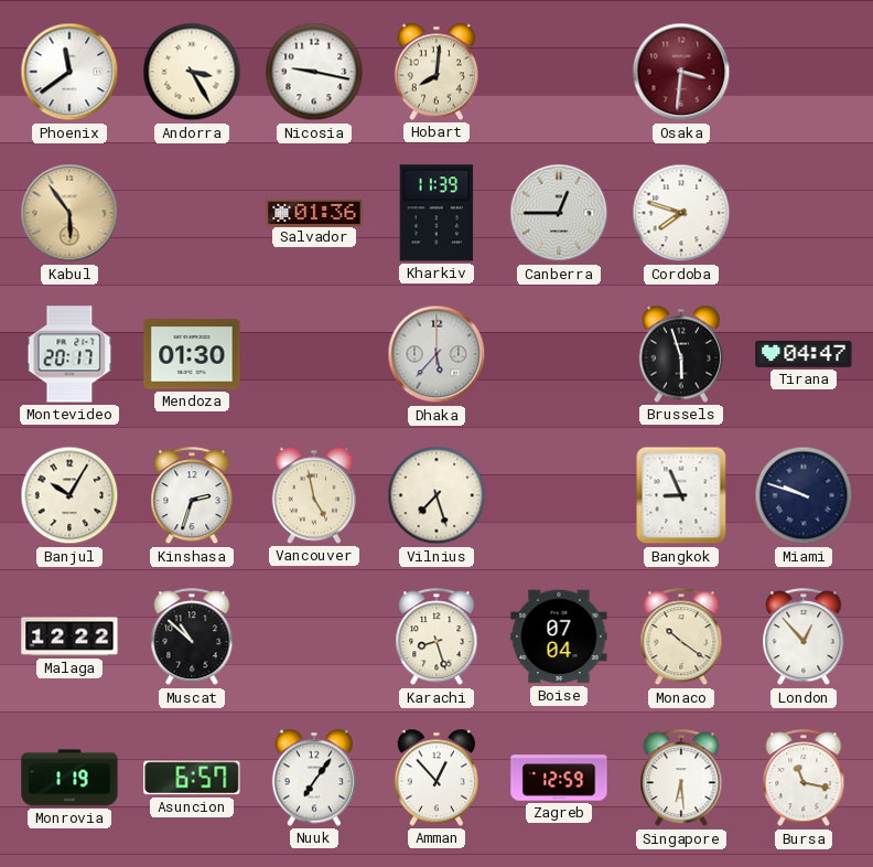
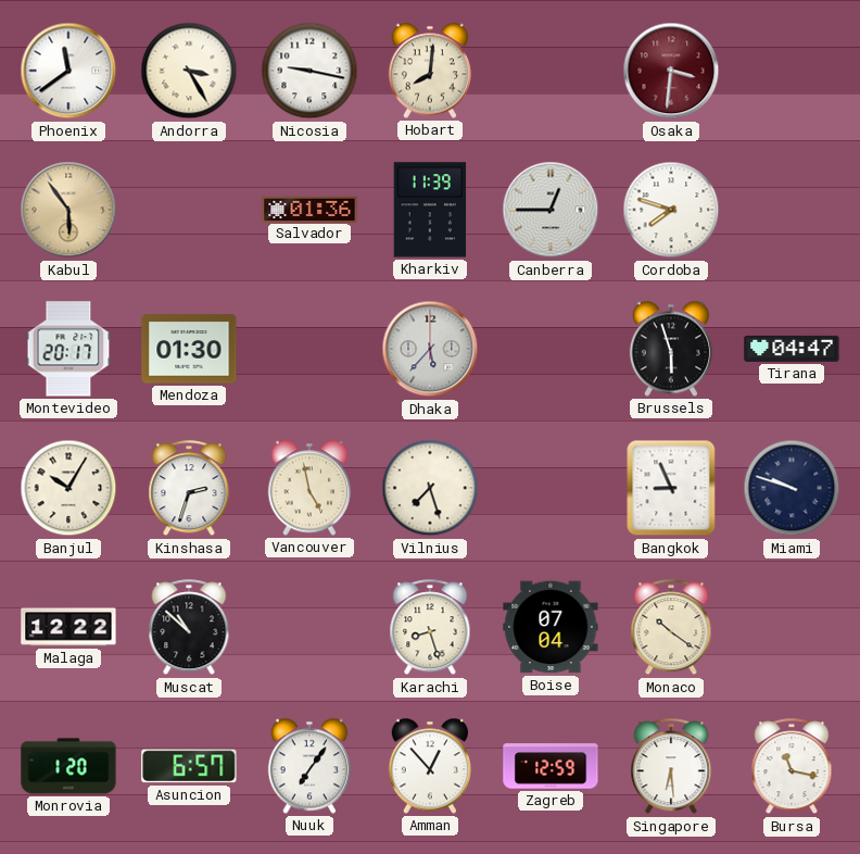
London: 12:53 -> none
Monrovia: 1:19 -> 1:20
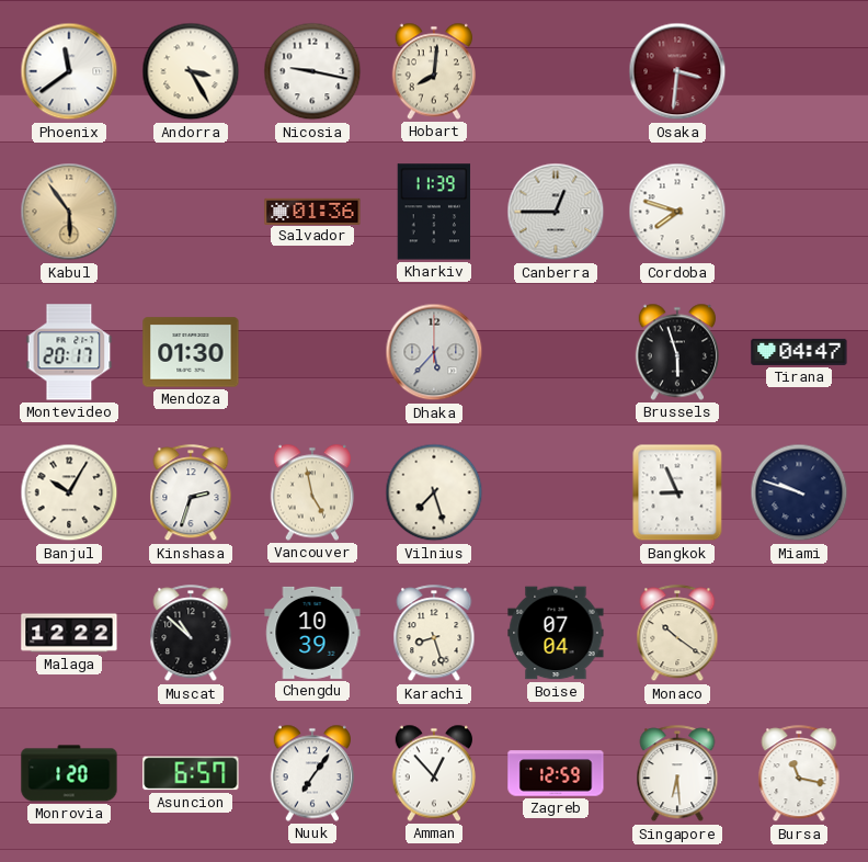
Chengdu: none -> 10:39
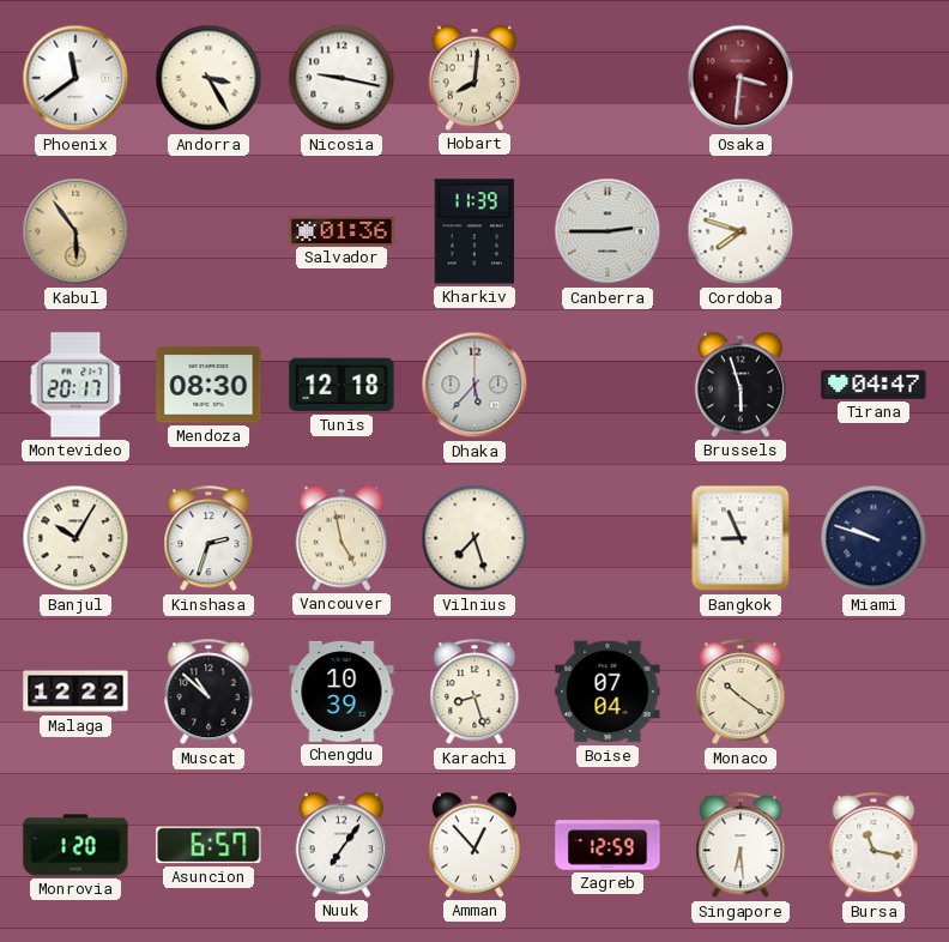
Canberra: 12:45 -> 2:45
Mendoza: 01:30 -> 08:30
Tunis: none -> 12:18
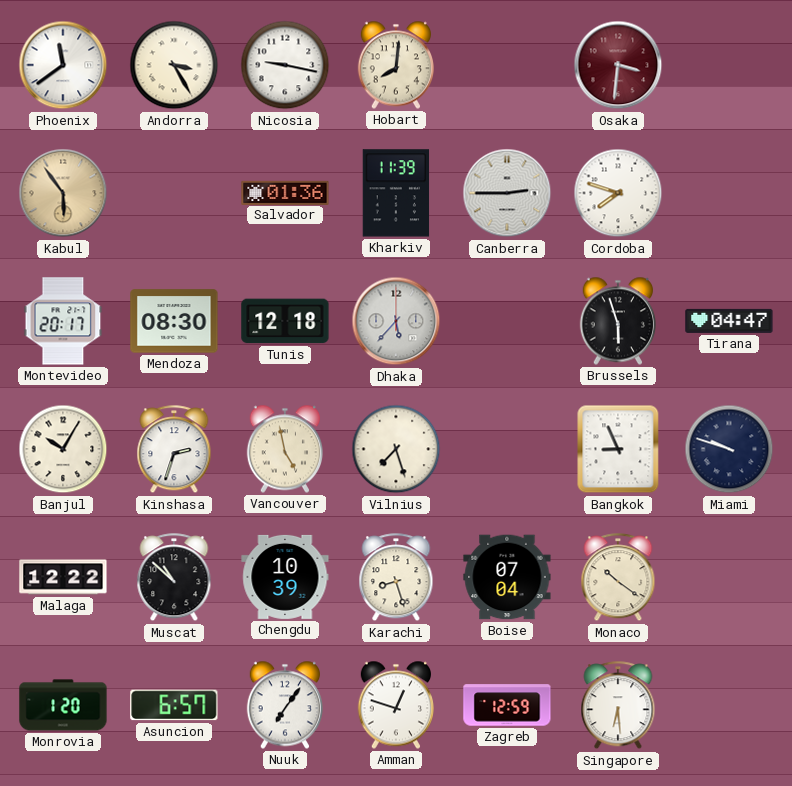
Amman: 12:53 -> 12:48
Bursa: 11:17 -> none
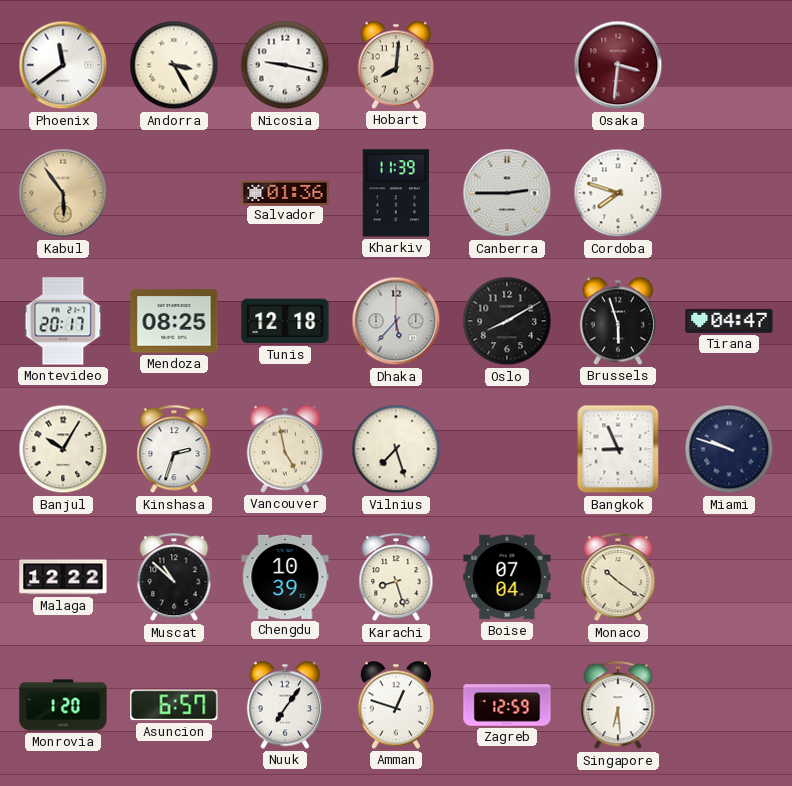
Mendoza: 08:30 -> 08:25
Oslo: none -> 8:10
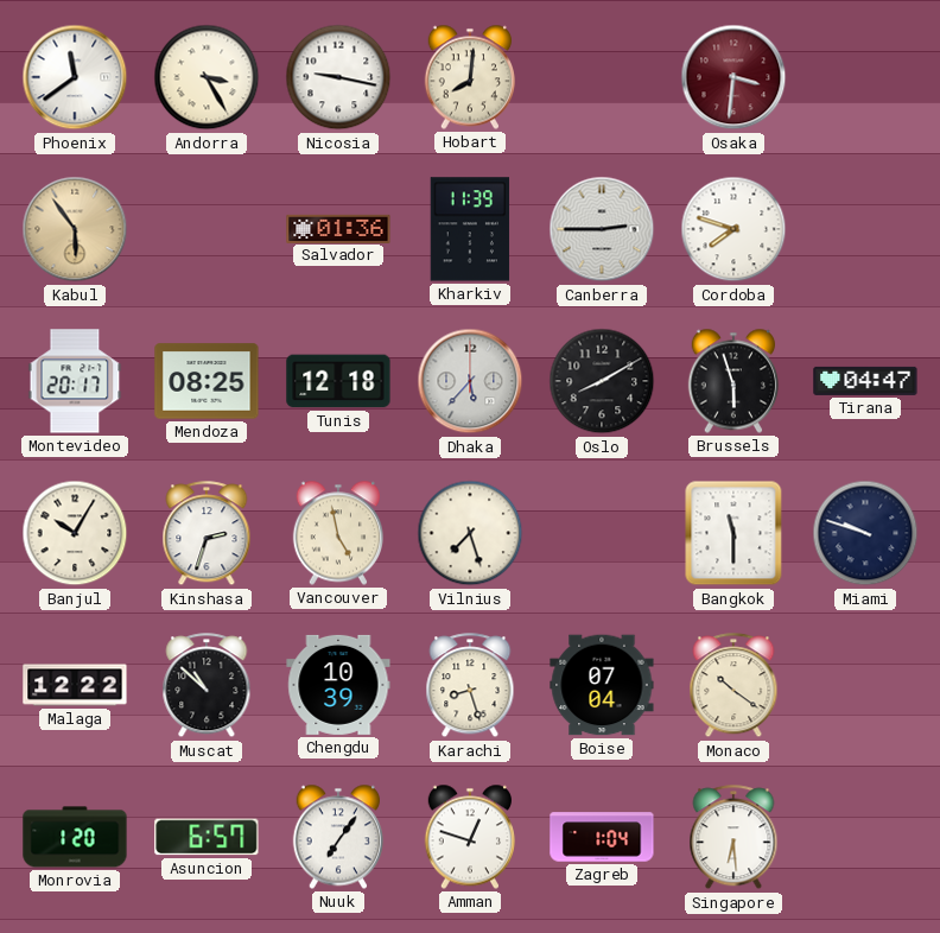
Bangkok: 8:56 -> 11:30
Zagreb: 12:59 -> 1:04
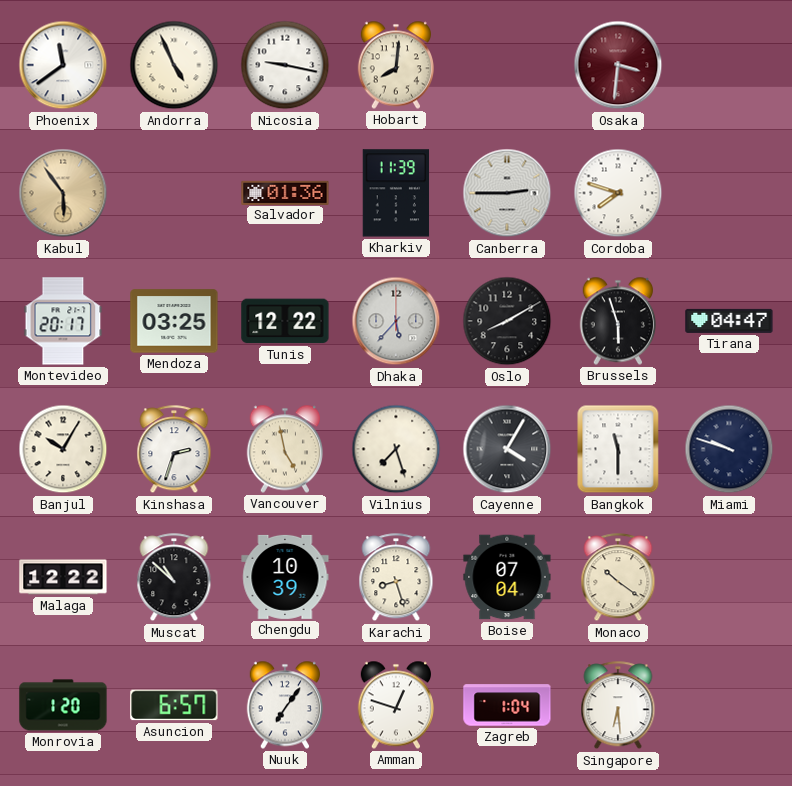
Andorra: 3:25 -> 4:56
Mendoza: 08:25 -> 03:25
Tunis: 12:18 -> 12:22
Cayenne: none -> 4:05
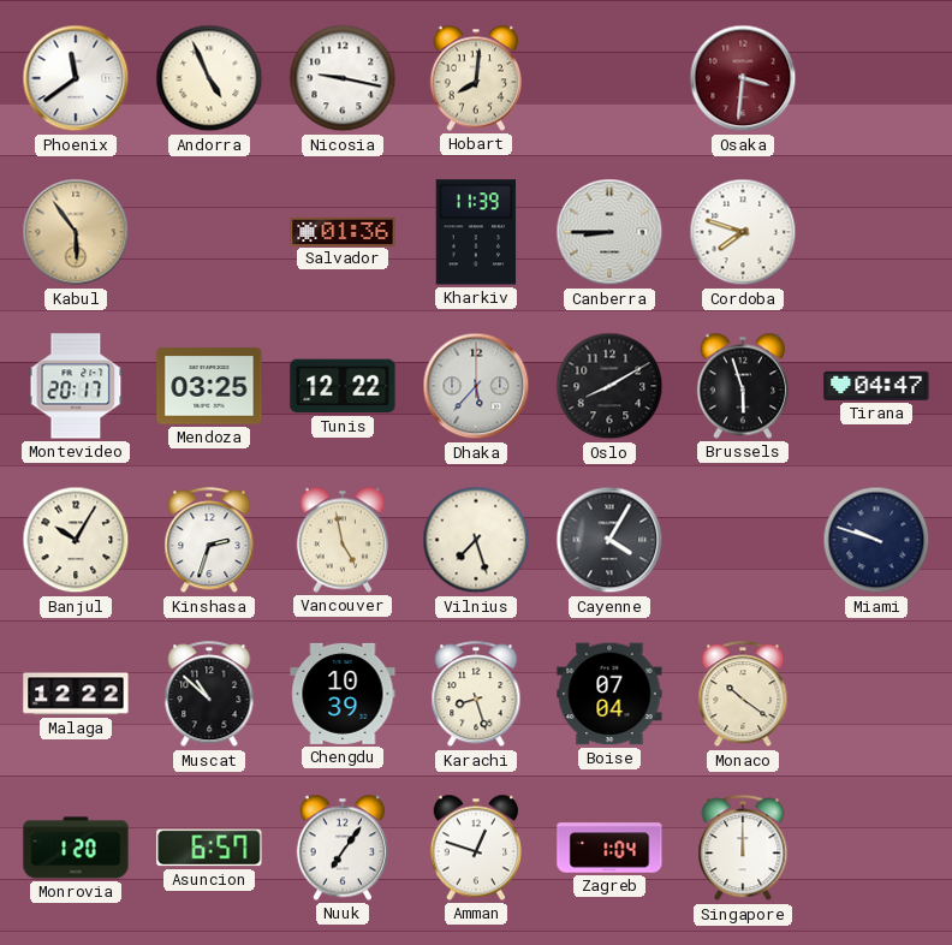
Canberra: 2:45 -> 8:45
Bangkok: 11:30 -> none
Singapore: 6:29 -> 12:00
